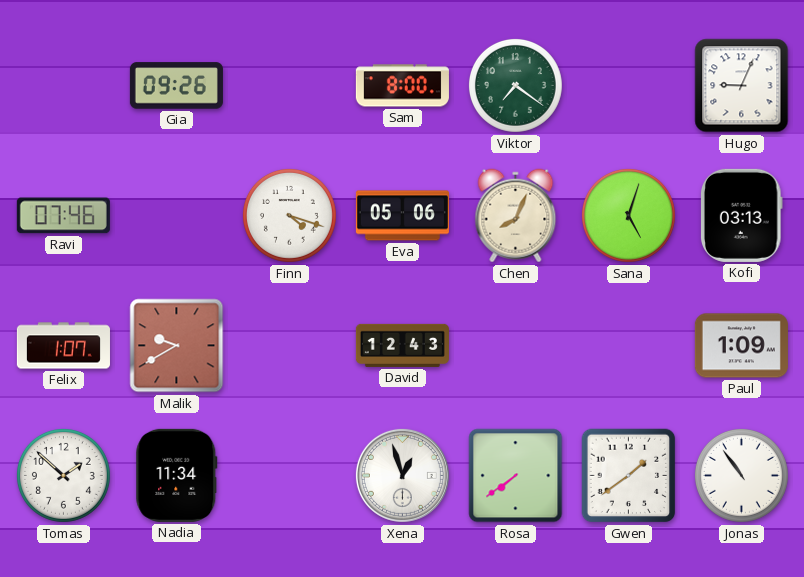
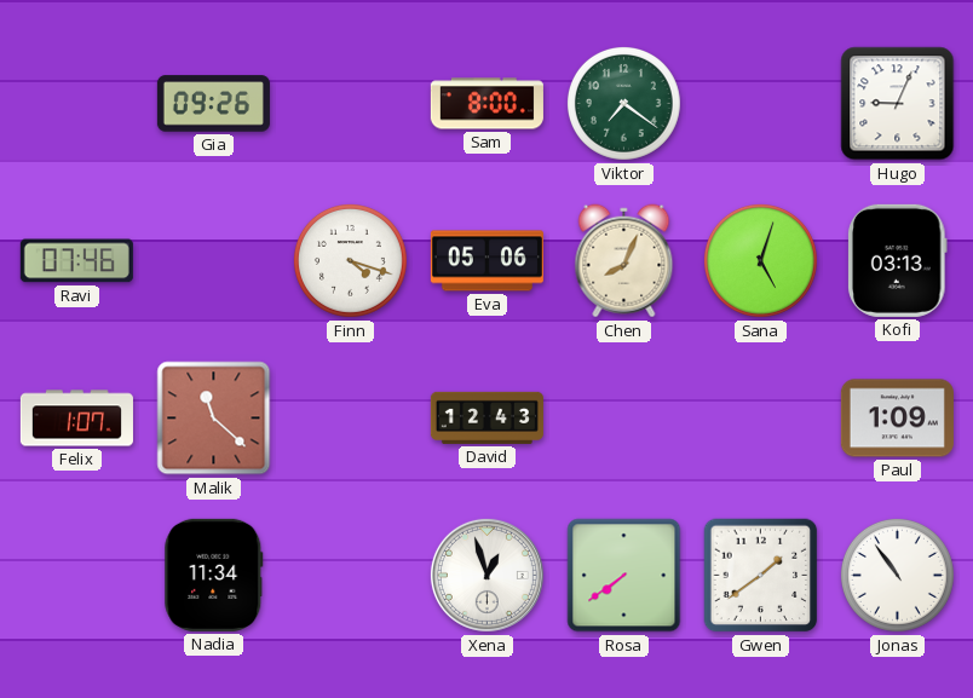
Malik: 9:40 -> 11:22
Tomas: 1:52 -> none
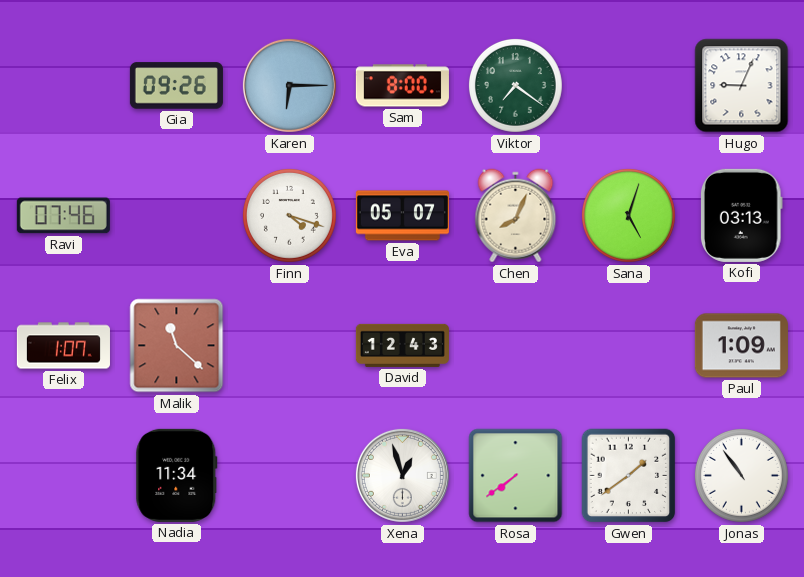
Karen: none -> 6:15
Eva: 05:06 -> 05:07
